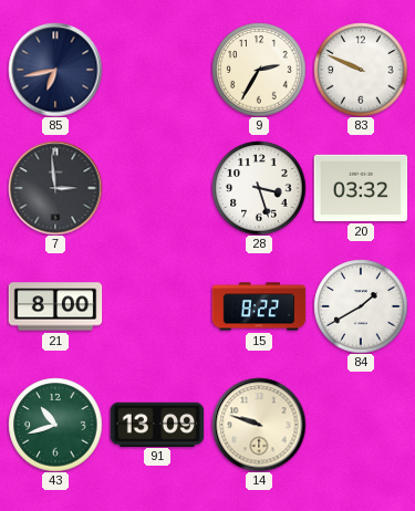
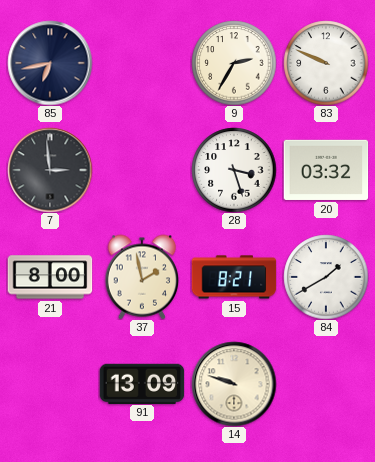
37: none -> 1:58
15: 8:22 -> 8:21
43: 10:42 -> none
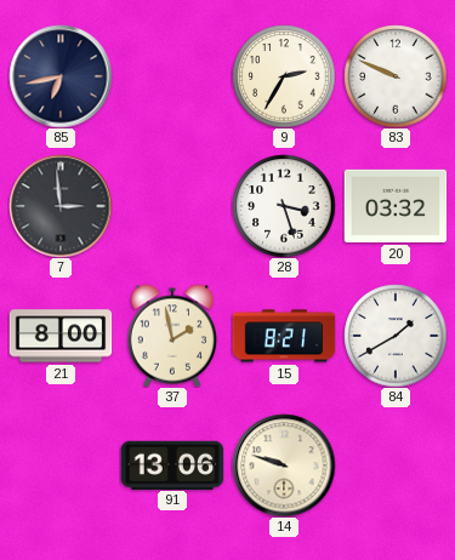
91: 13:09 -> 13:06
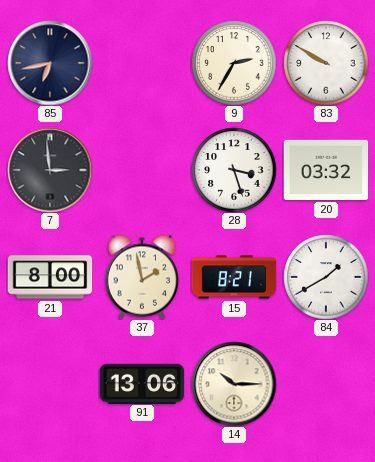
83: 9:49 -> 9:50
14: 9:48 -> 10:15
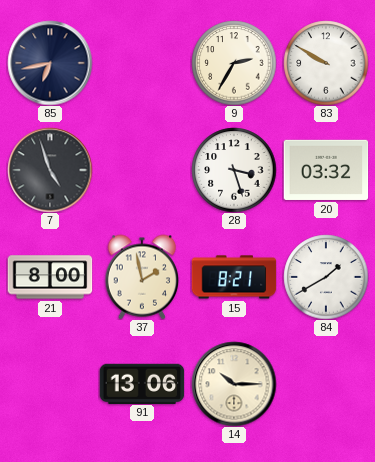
7: 2:59 -> 4:57
